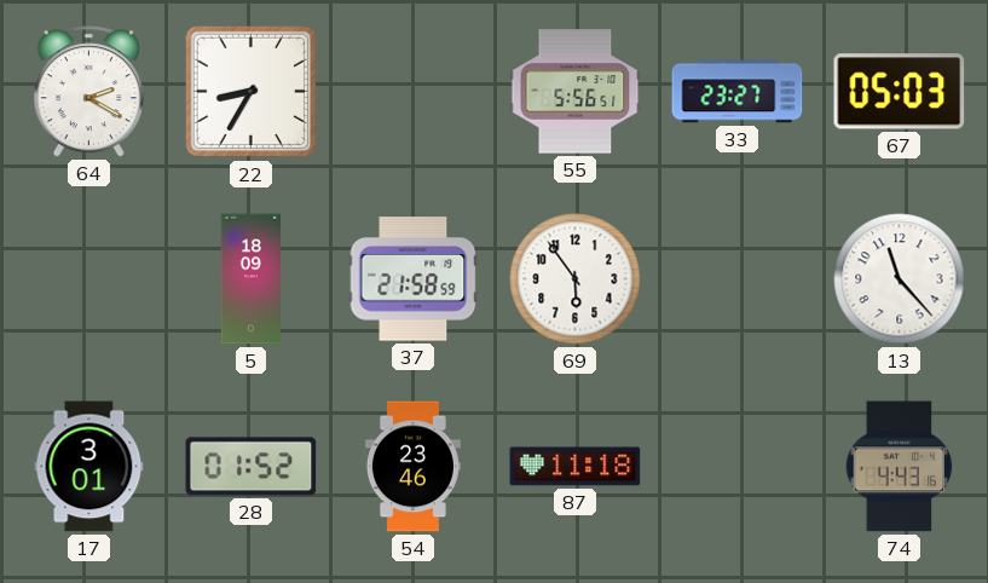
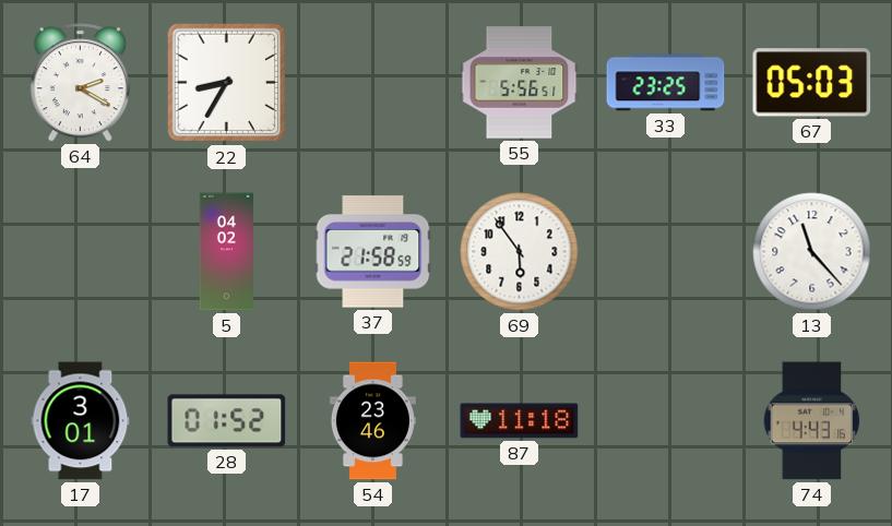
33: 23:27 -> 23:25
5: 18:09 -> 04:02
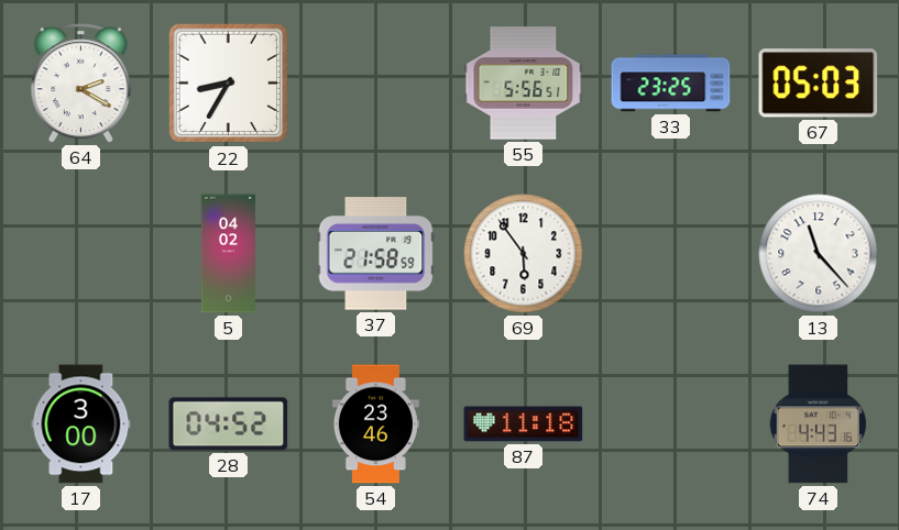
17: 3:01 -> 3:00
28: 01:52 -> 04:52
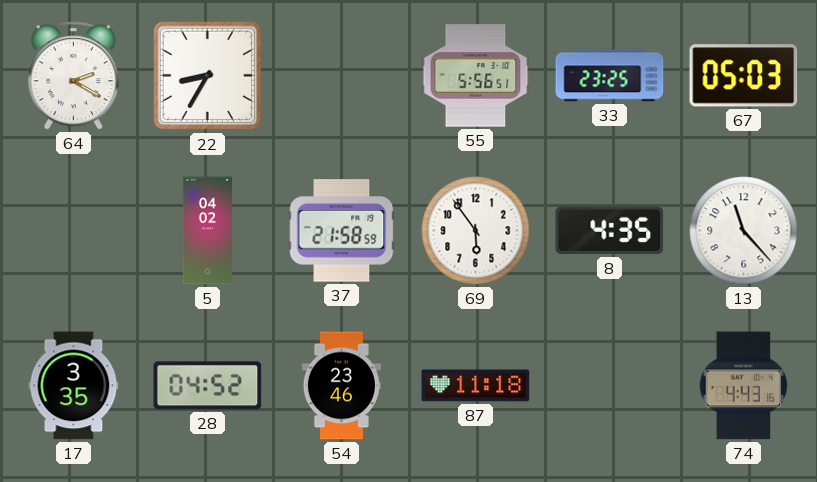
8: none -> 4:35
17: 3:00 -> 3:35
